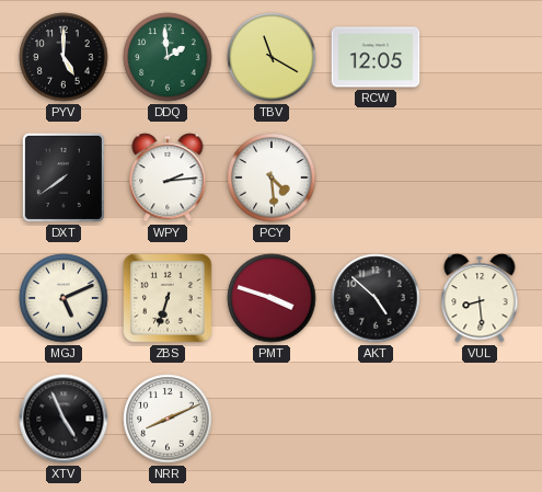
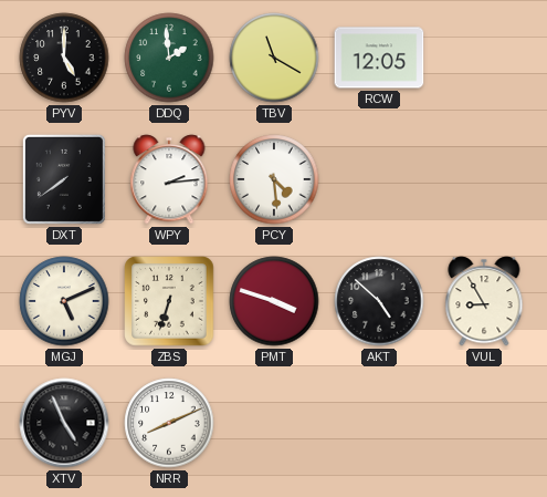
VUL: 8:29 -> 8:55
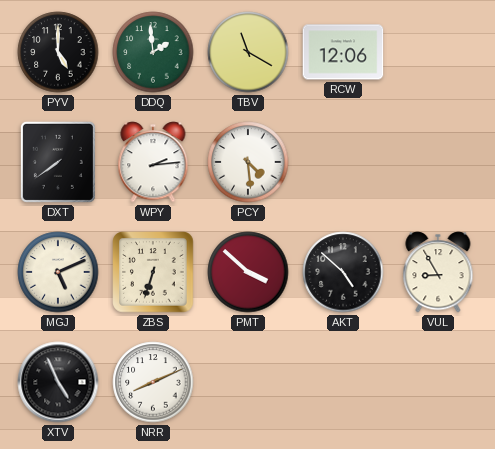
RCW: 12:05 -> 12:06
PMT: 3:48 -> 3:52
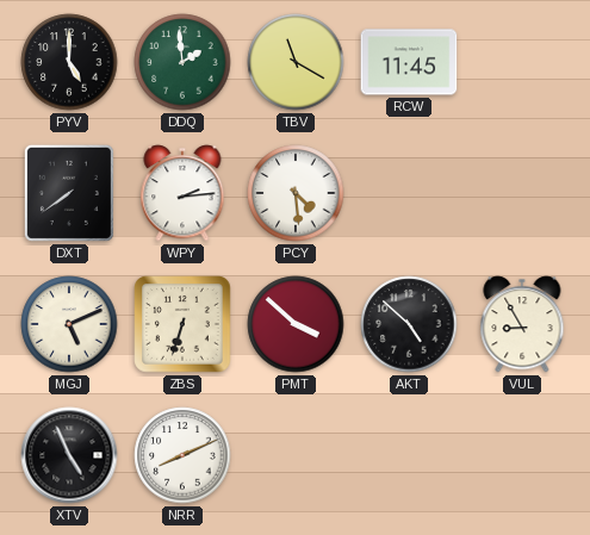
RCW: 12:06 -> 11:45
